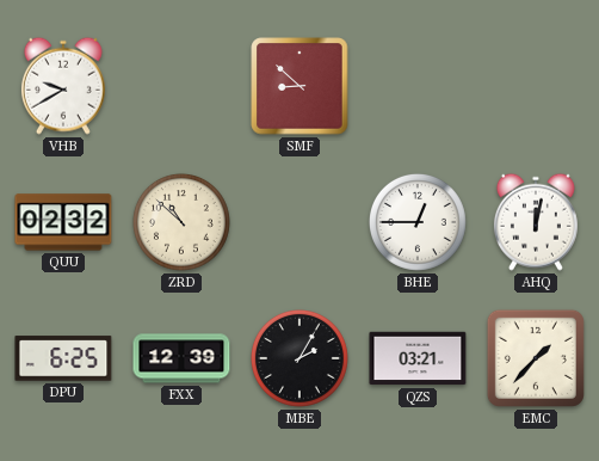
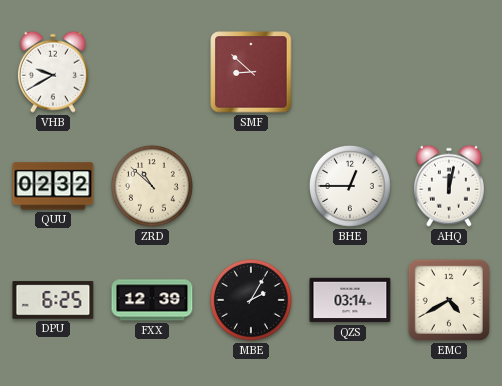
QZS: 03:21 -> 03:14
EMC: 1:37 -> 4:40
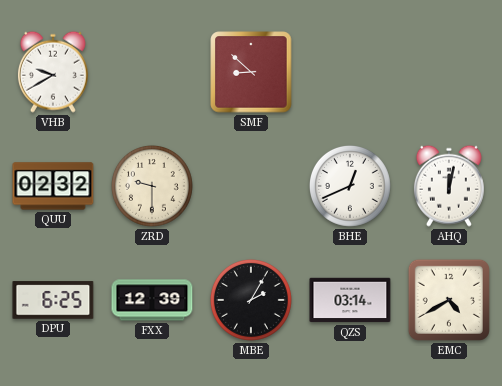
ZRD: 10:52 -> 9:30
BHE: 12:45 -> 12:41
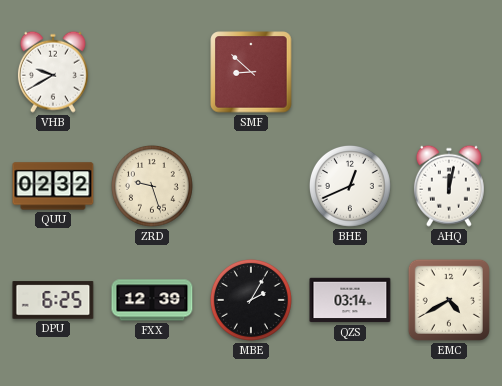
ZRD: 9:30 -> 9:27
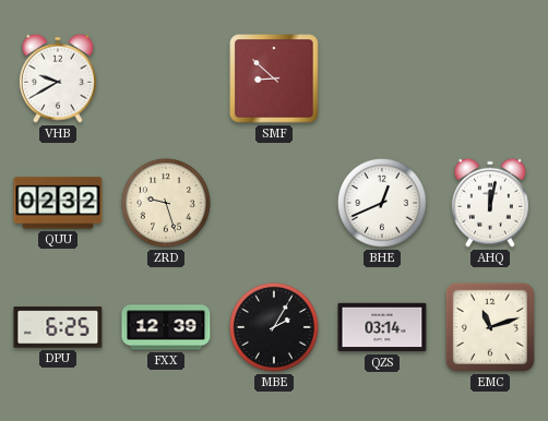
EMC: 4:40 -> 11:12
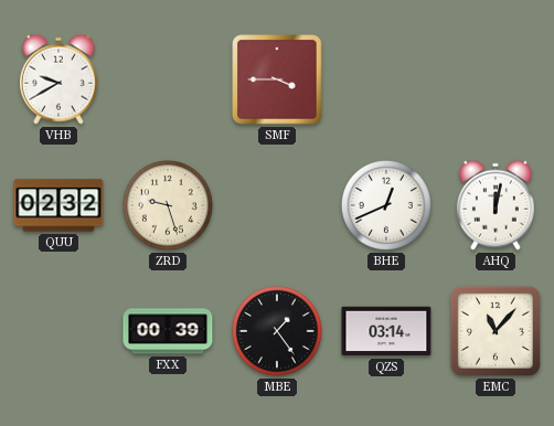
SMF: 8:52 -> 3:45
DPU: 6:25 -> none
FXX: 12:39 -> 00:39
MBE: 2:05 -> 1:24
EMC: 11:12 -> 11:07
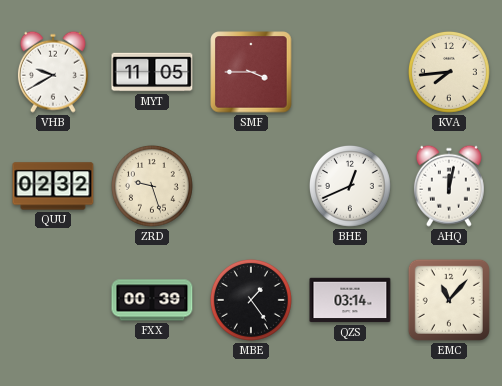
MYT: none -> 11:05
KVA: none -> 7:44
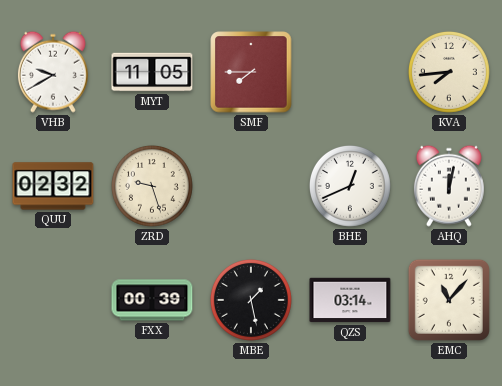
SMF: 3:45 -> 7:45
MBE: 1:24 -> 1:28
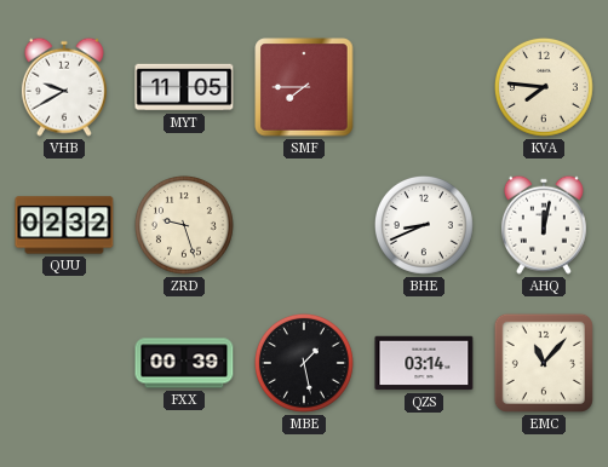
KVA: 7:44 -> 7:46
BHE: 12:41 -> 8:41
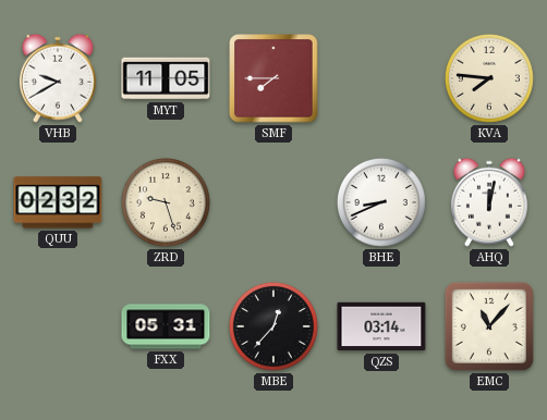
FXX: 00:39 -> 05:31
MBE: 1:28 -> 12:37
